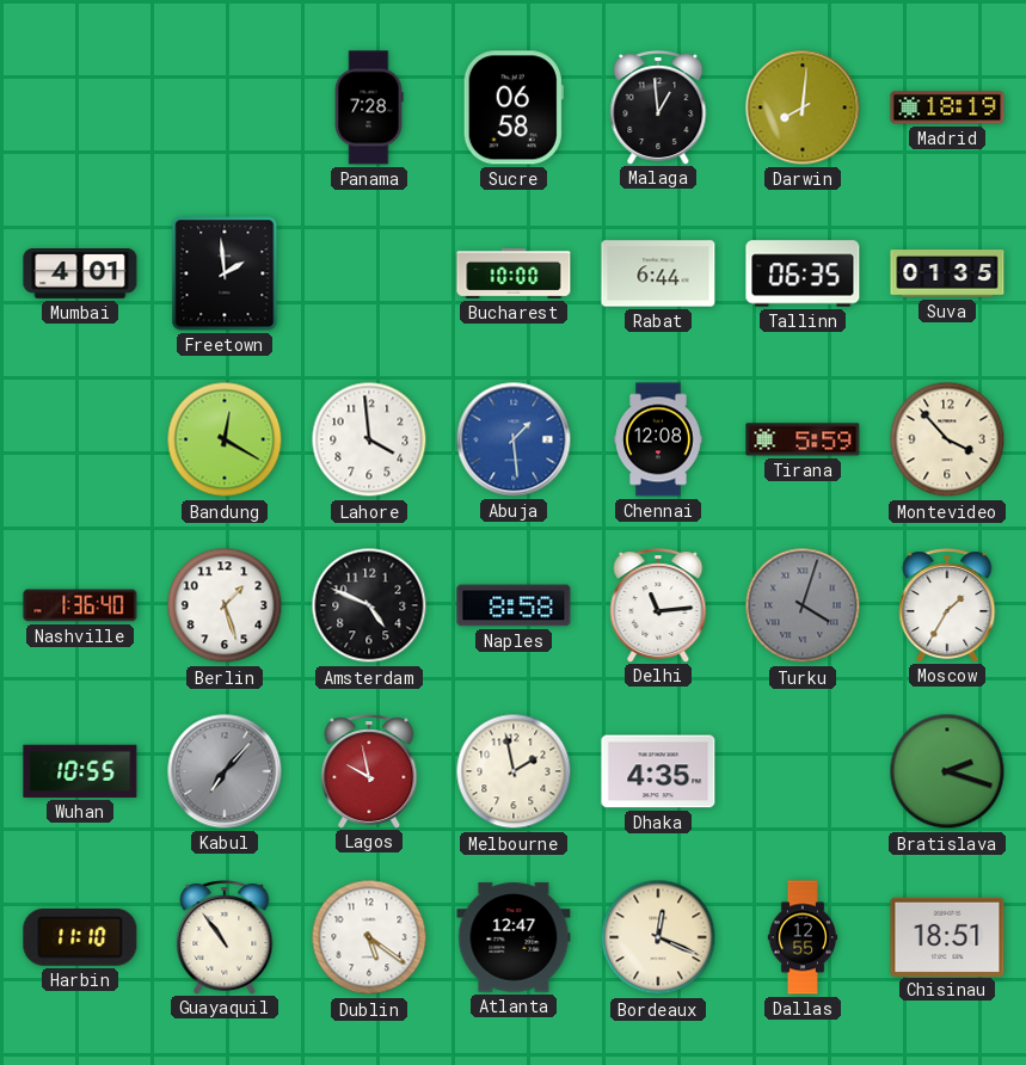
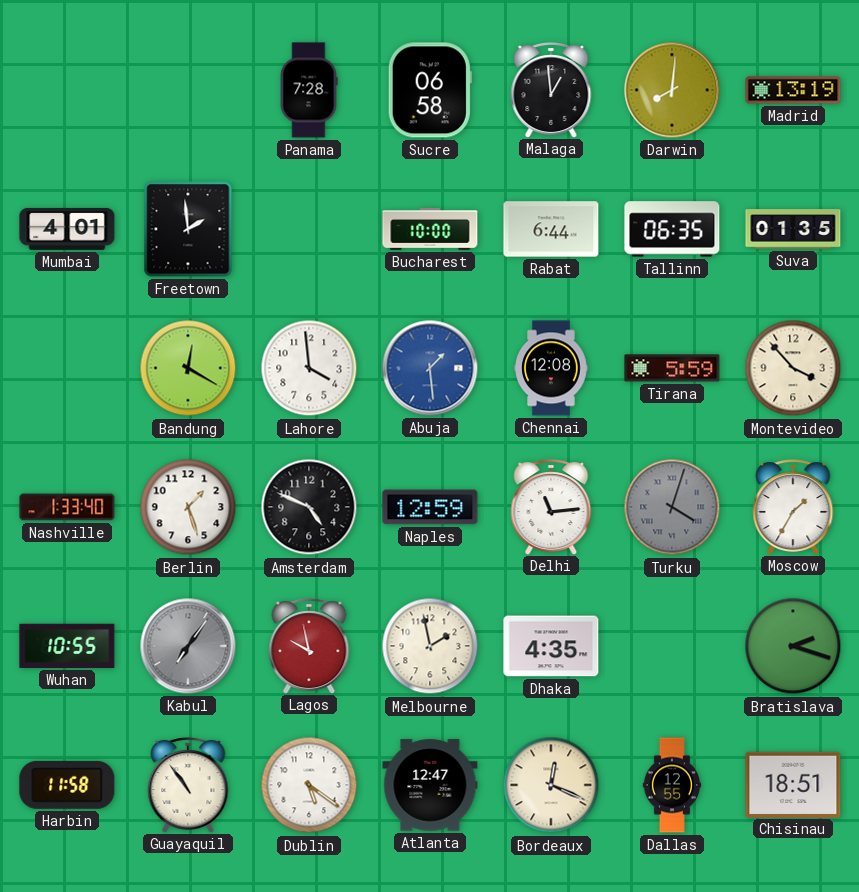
Madrid: 18:19 -> 13:19
Nashville: 1:36 -> 1:33
Naples: 8:58 -> 12:59
Kabul: 7:07 -> 7:06
Harbin: 11:10 -> 11:58
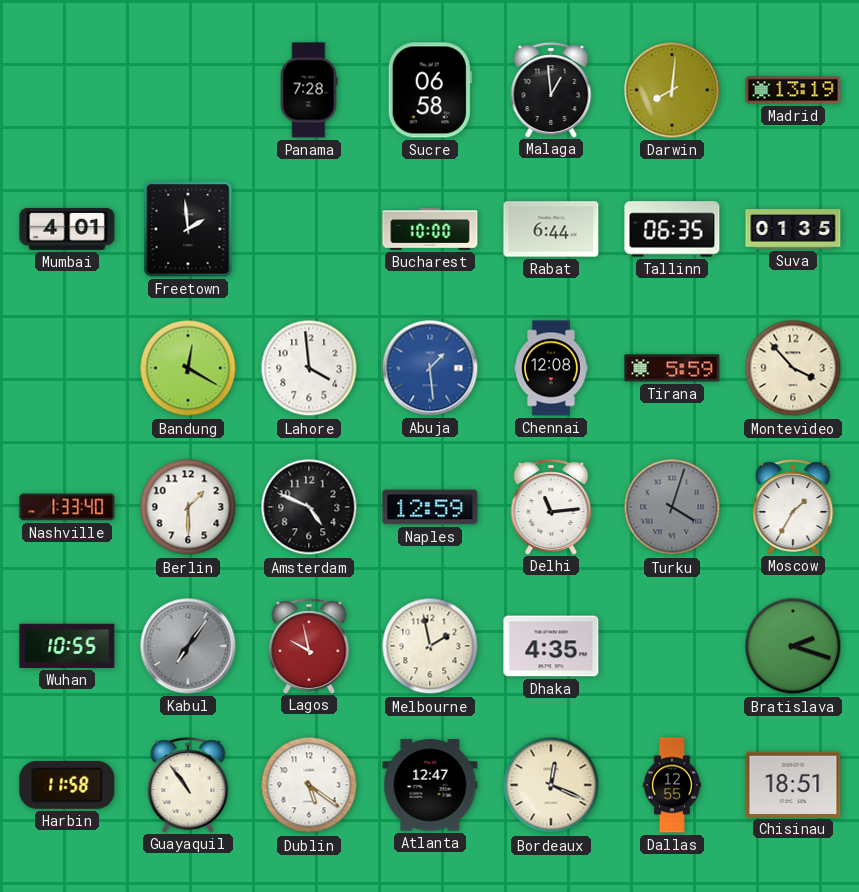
Berlin: 1:27 -> 1:30
